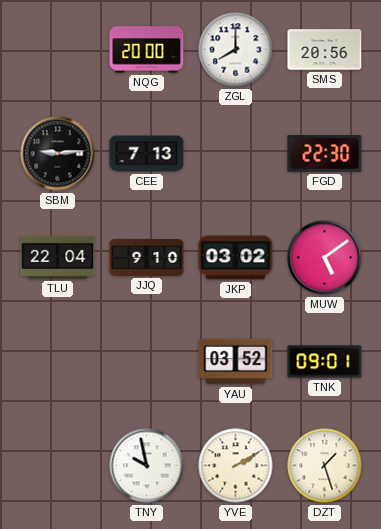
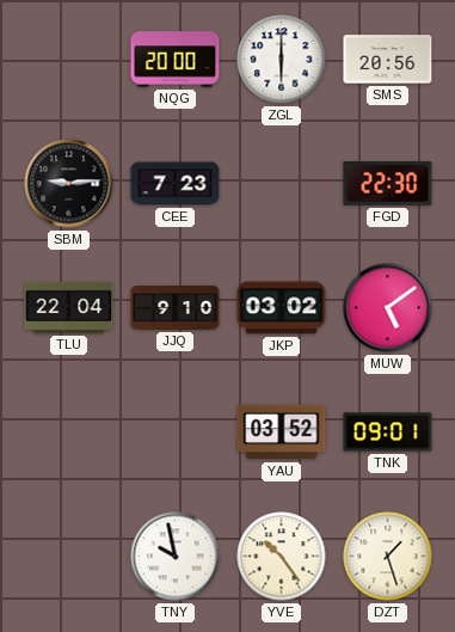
ZGL: 8:00 -> 6:00
CEE: 7:13 -> 7:23
YVE: 2:10 -> 10:24
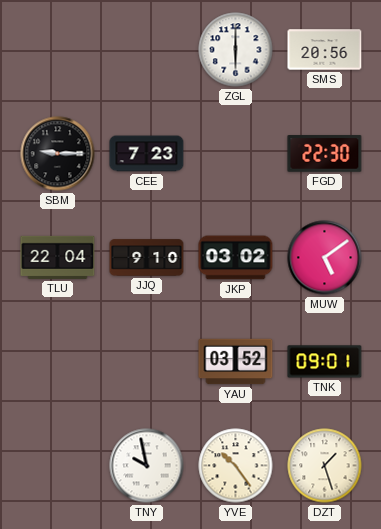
NQG: 20:00 -> none
SBM: 9:14 -> 9:15
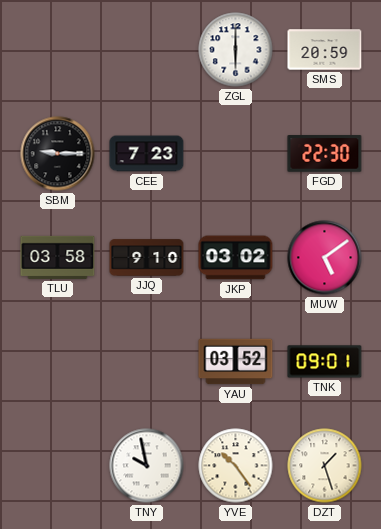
SMS: 20:56 -> 20:59
TLU: 22:04 -> 03:58
